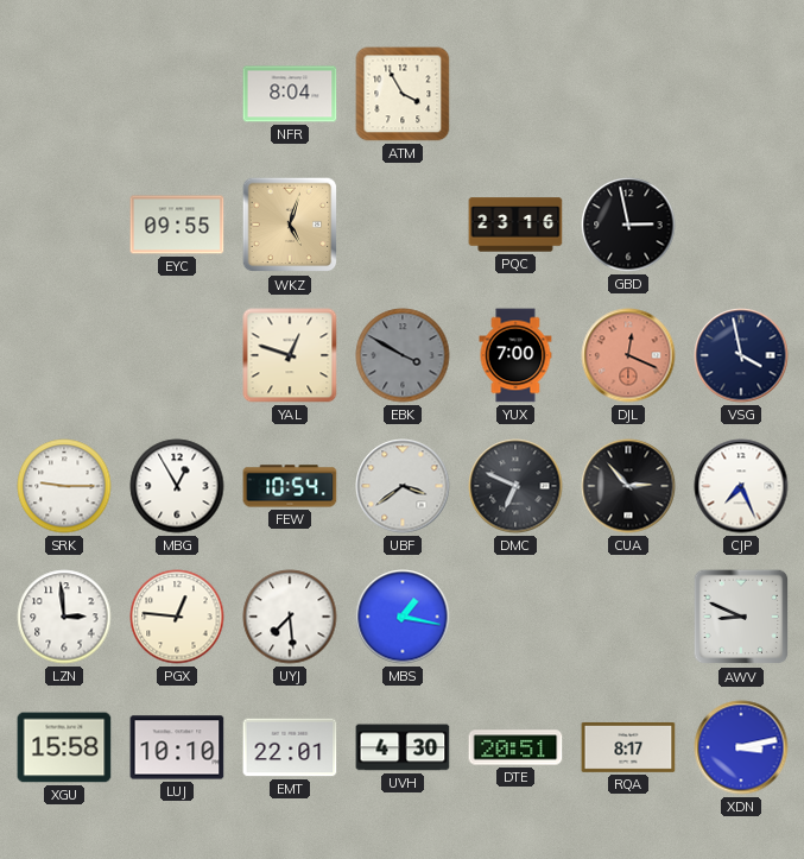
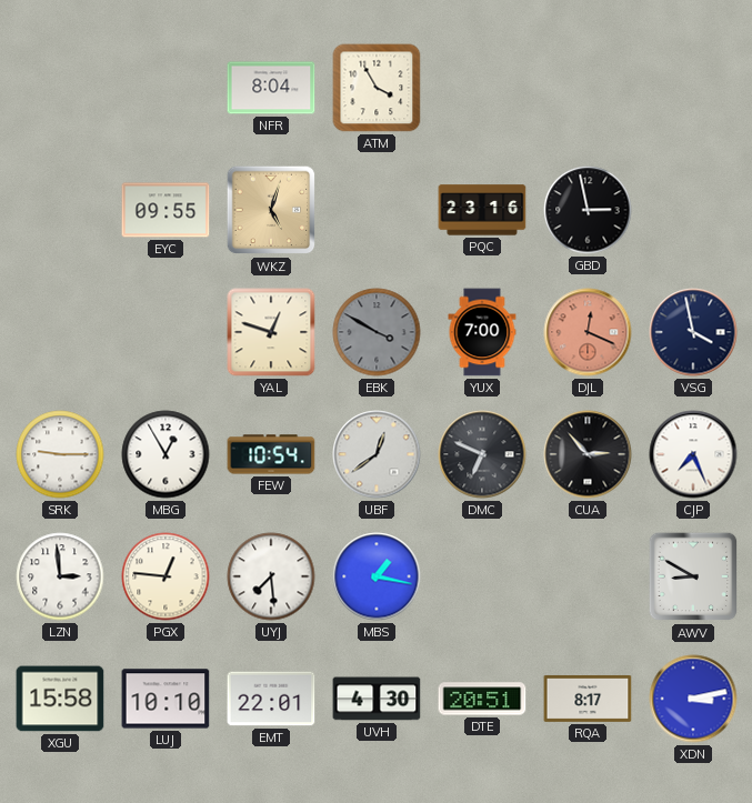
UBF: 3:39 -> 12:39
AWV: 8:49 -> 8:50
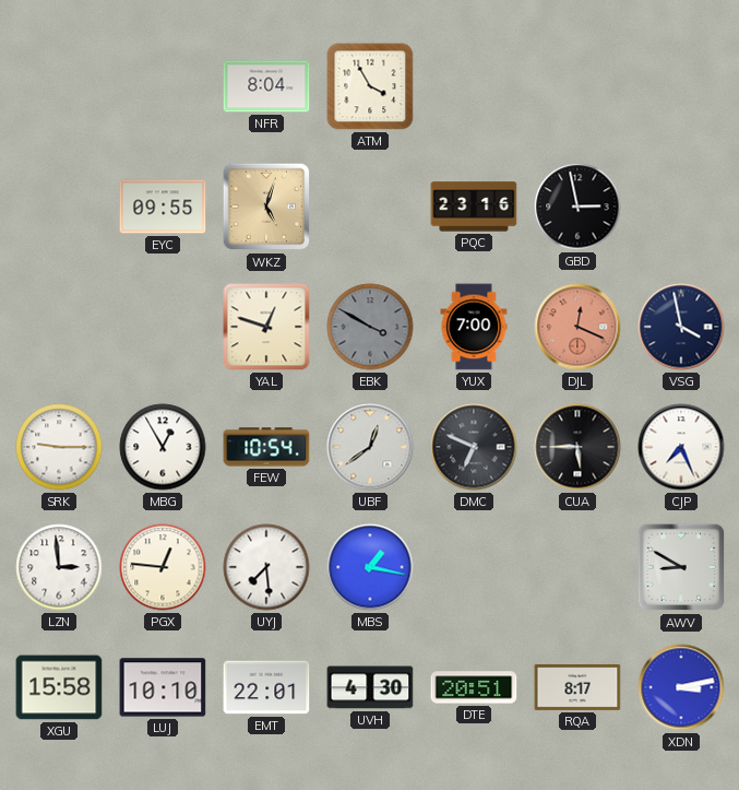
CUA: 2:53 -> 5:45
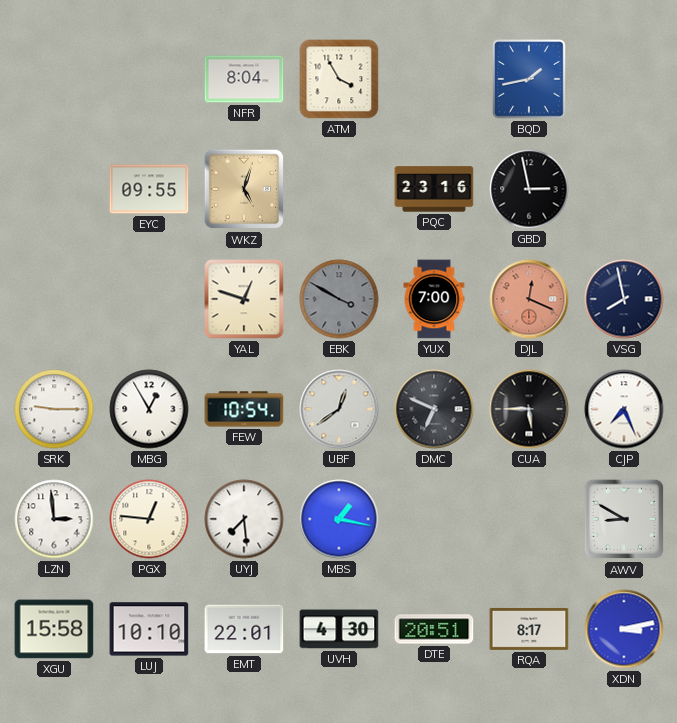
BQD: none -> 1:43
VSG: 3:58 -> 7:58
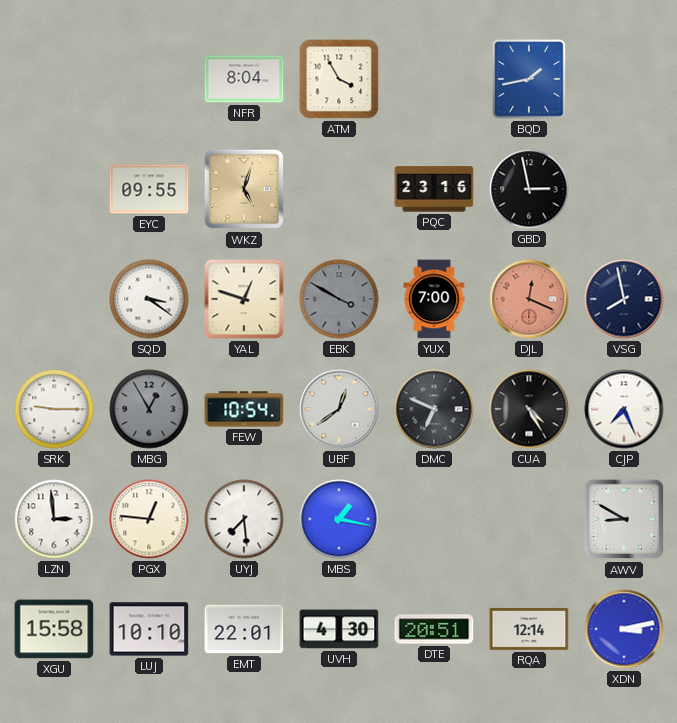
SQD: none -> 3:21
MBG dial: white -> grey
CUA: 5:45 -> 4:25
RQA: 8:17 -> 12:14
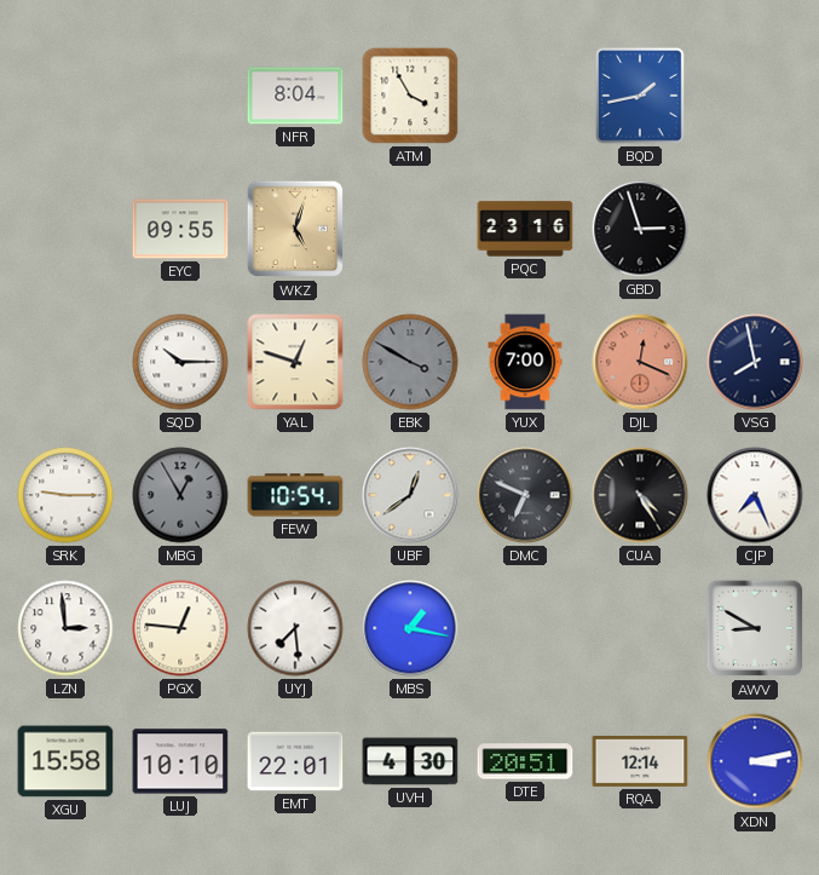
GBD: 2:58 -> 2:57
SQD: 3:21 -> 10:15
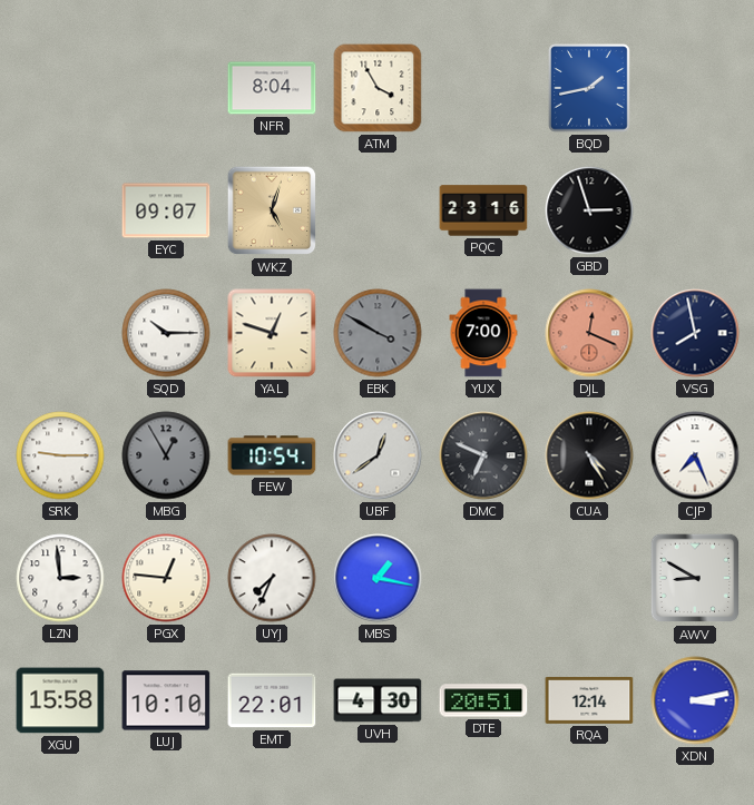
EYC: 09:55 -> 09:07
UYJ: 7:29 -> 7:34
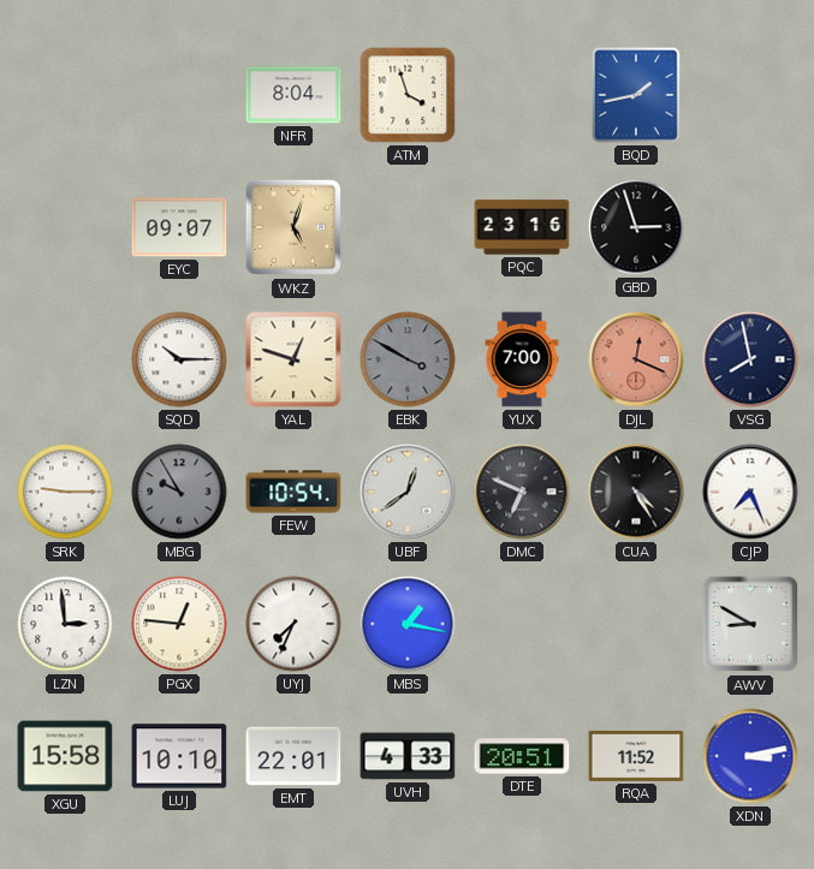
ATM: 3:55 -> 3:57
MBG: 12:55 -> 9:55
UVH: 4:30 -> 4:33
RQA: 12:14 -> 11:52
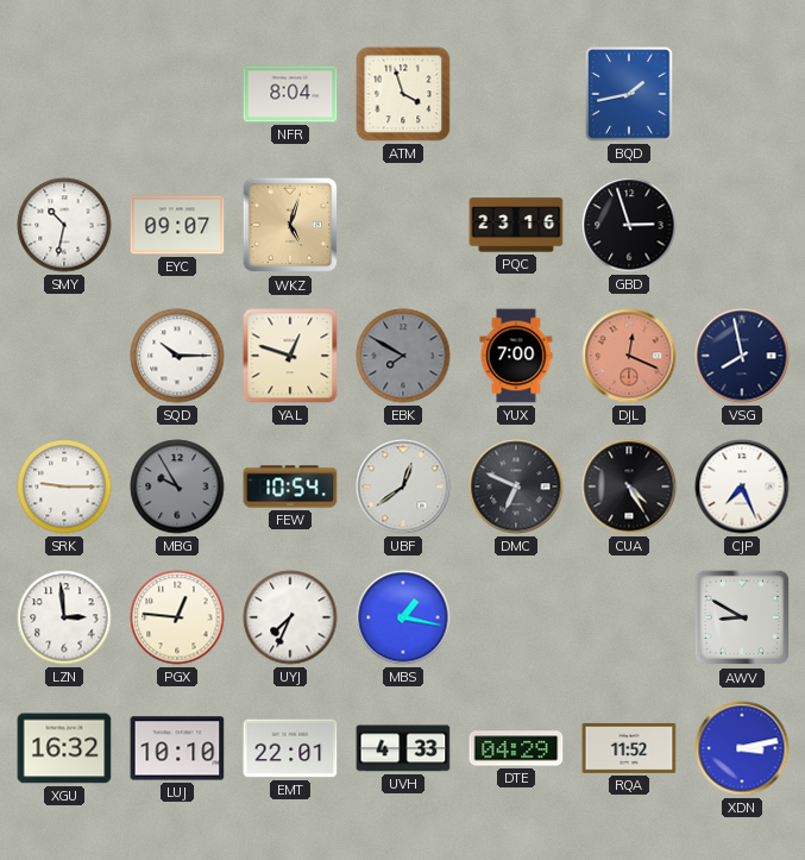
SMY: none -> 10:32
EBK: 3:50 -> 7:50
XGU: 15:58 -> 16:32
DTE: 20:51 -> 04:29
